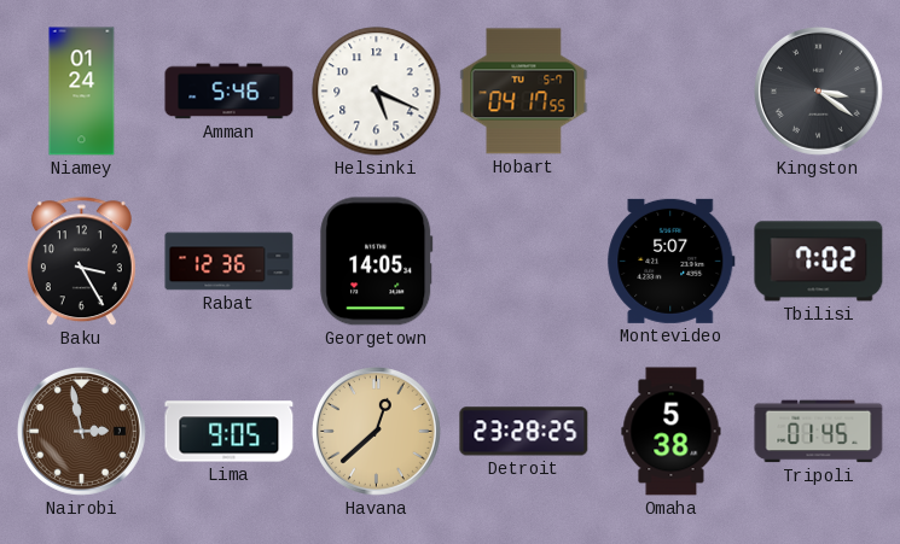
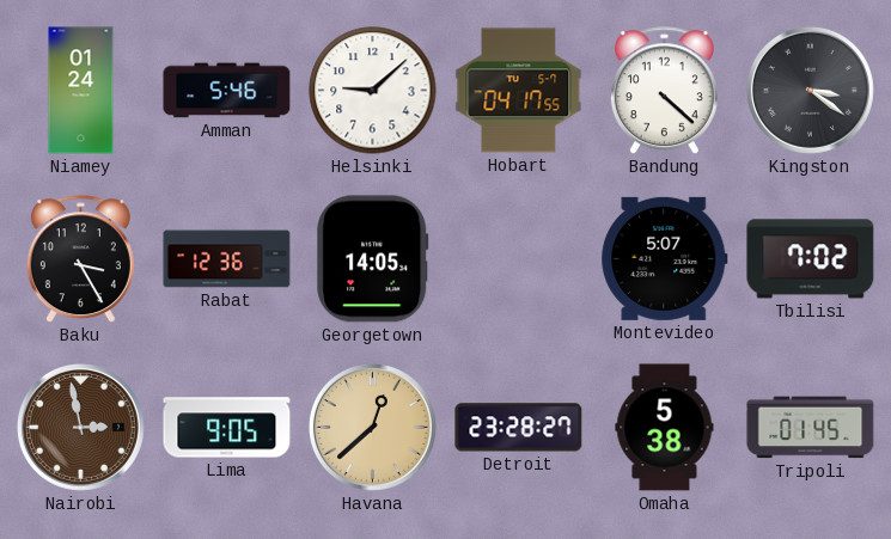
Helsinki: 5:19 -> 9:08
Bandung: none -> 4:22
Detroit: 23:28:25 -> 23:28:27
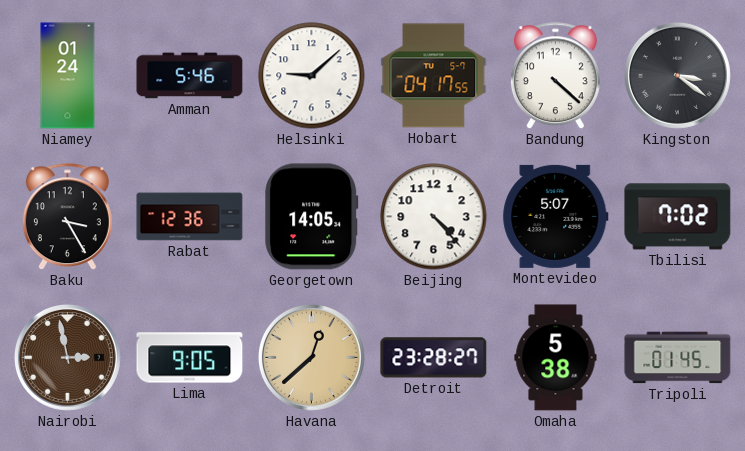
Beijing: none -> 4:23
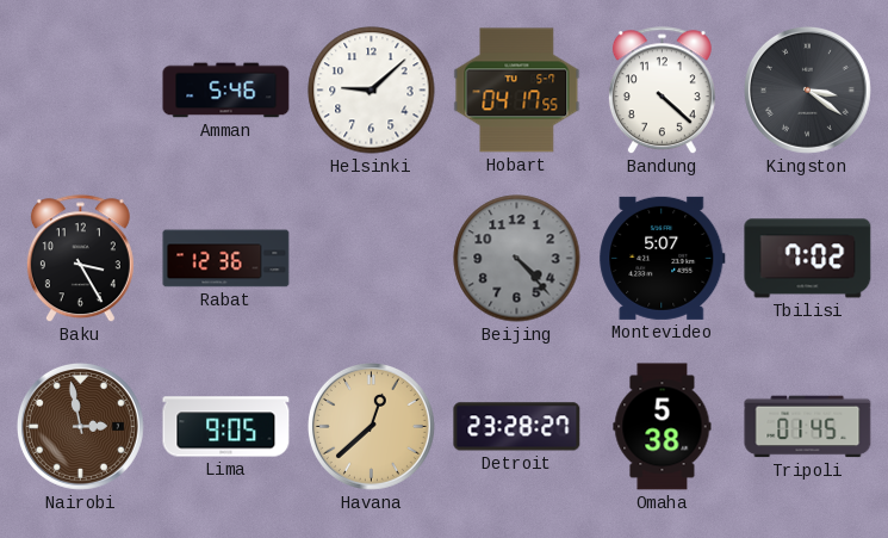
Niamey: 01:24 -> none
Georgetown: 14:05 -> none
Beijing dial: white -> grey
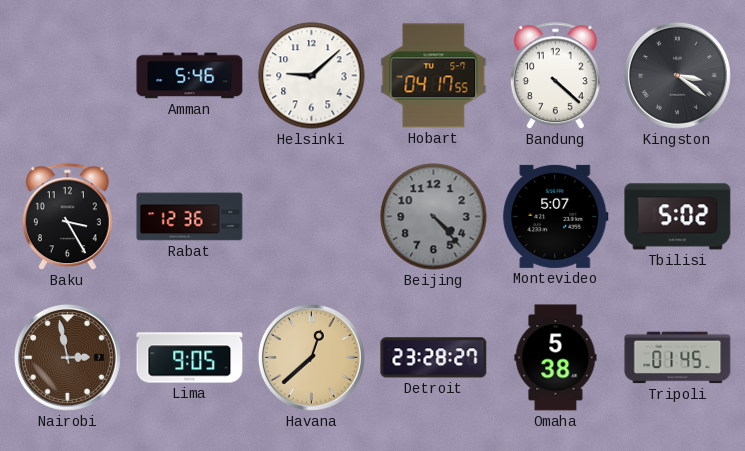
Tbilisi: 7:02 -> 5:02
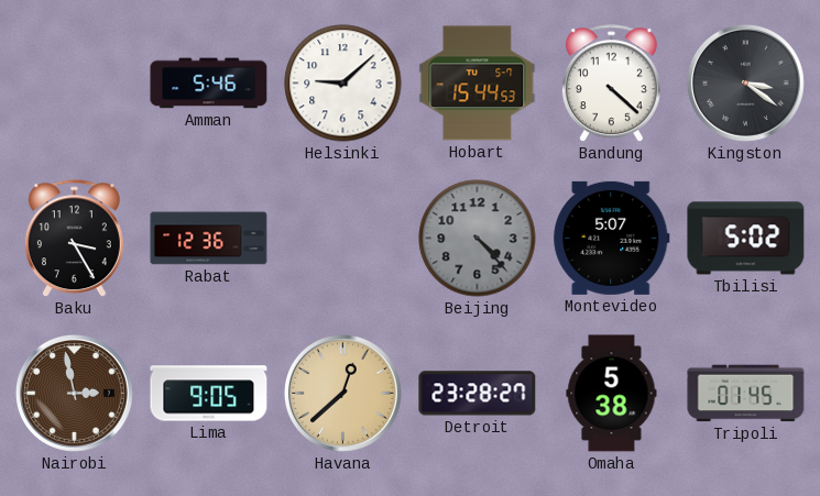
Hobart: 04:17 -> 15:44
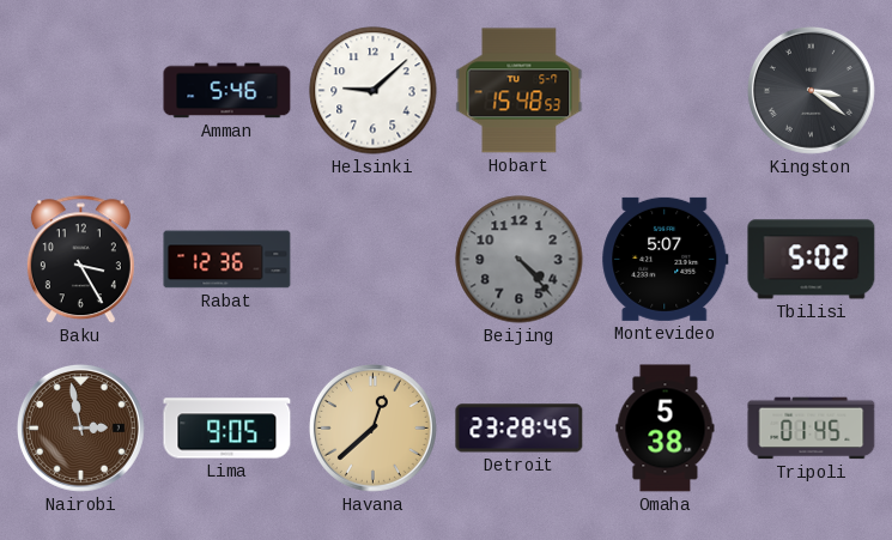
Hobart: 15:44 -> 15:48
Bandung: 4:22 -> none
Detroit: 23:28:27 -> 23:28:45
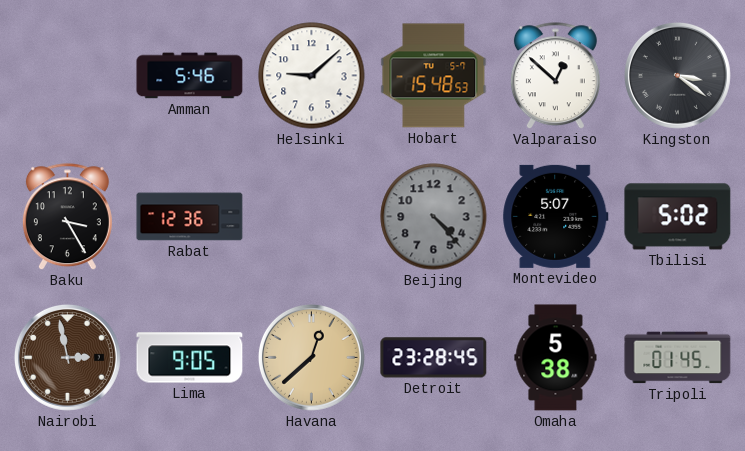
Valparaiso: none -> 12:52
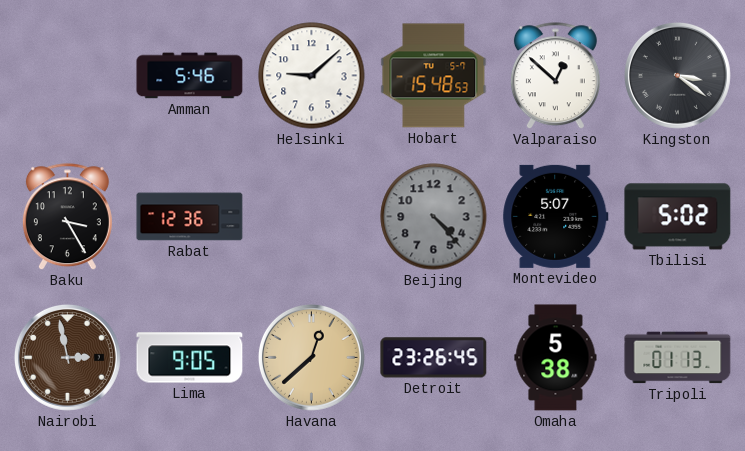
Detroit: 23:28 -> 23:26
Tripoli: 01:45 -> 01:13
